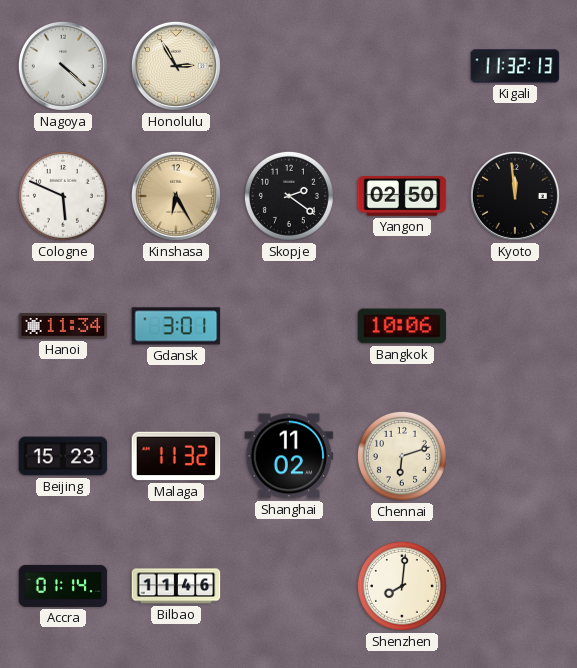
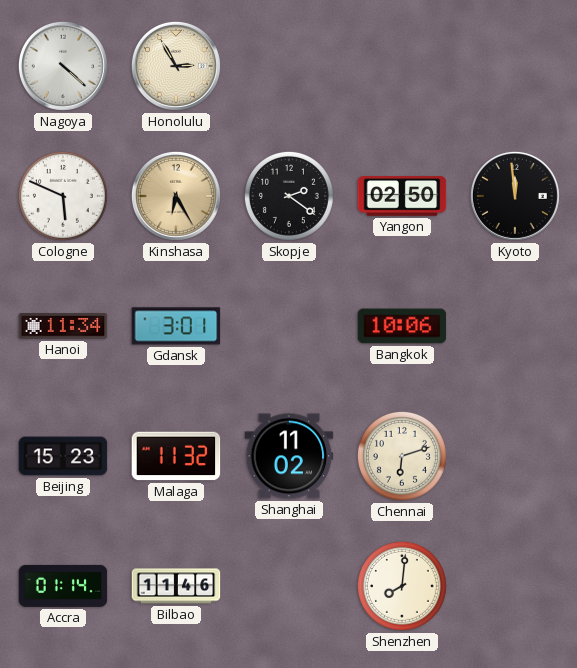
Kigali: 11:32 -> none
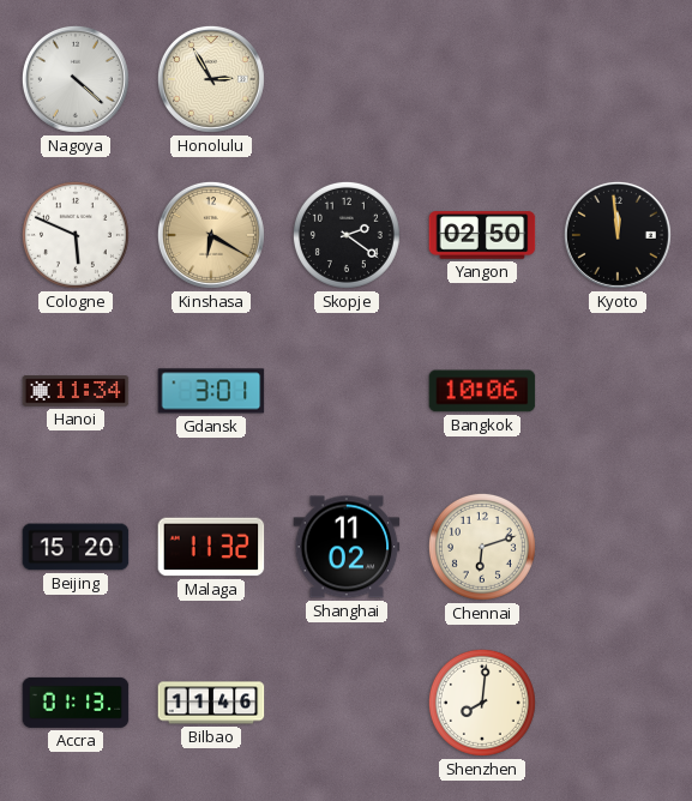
Kinshasa: 6:25 -> 6:20
Beijing: 15:23 -> 15:20
Accra: 01:14 -> 01:13
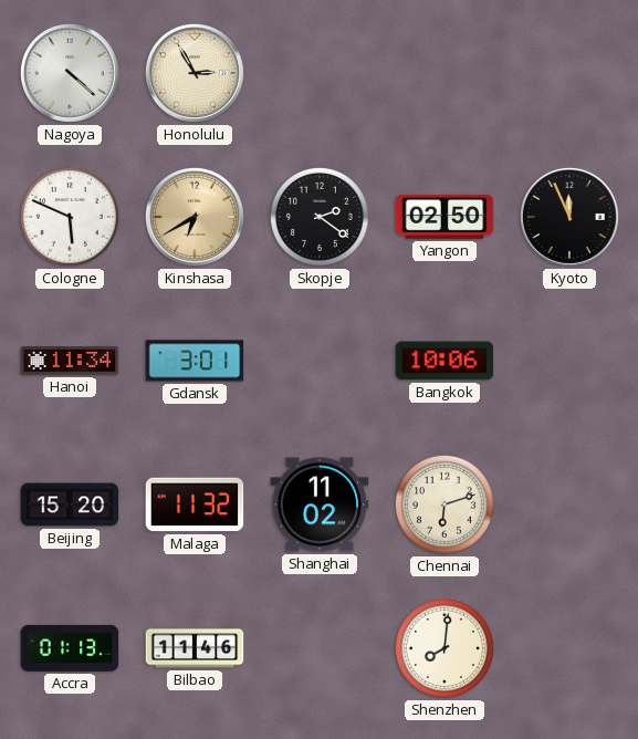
Kinshasa: 6:20 -> 6:40
Kyoto: 11:59 -> 11:56
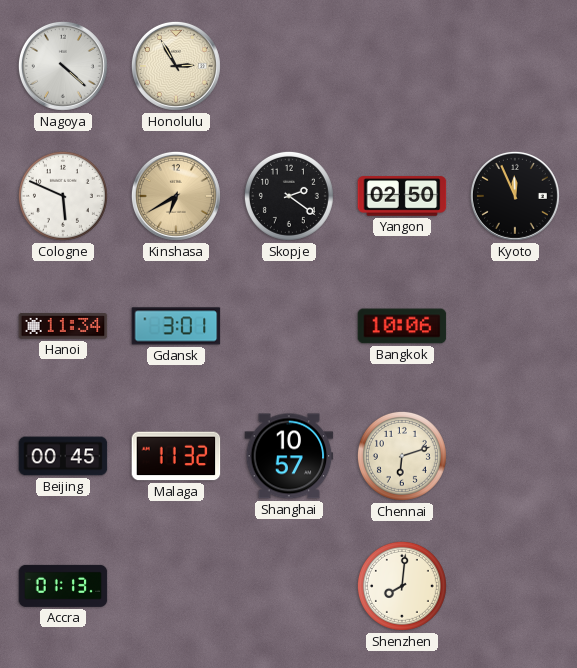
Beijing: 15:20 -> 00:45
Shanghai: 11:02 -> 10:57
Bilbao: 11:46 -> none
